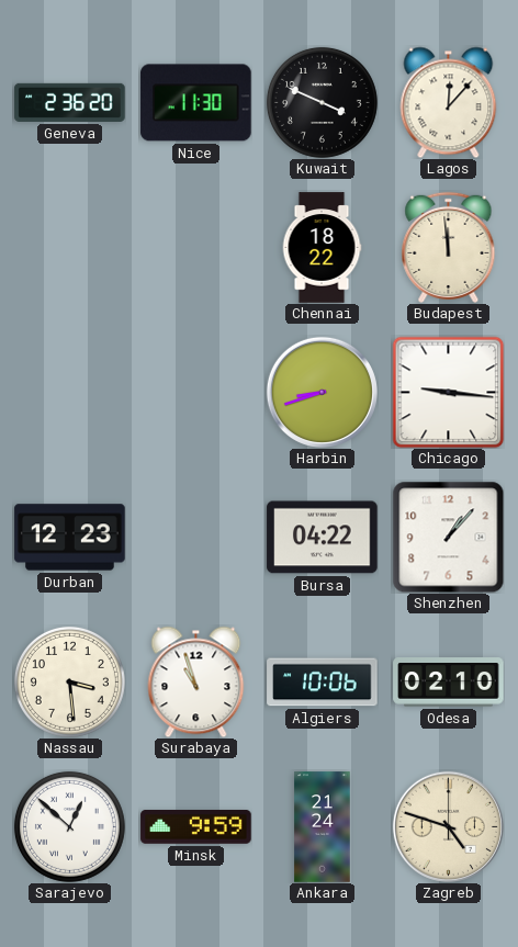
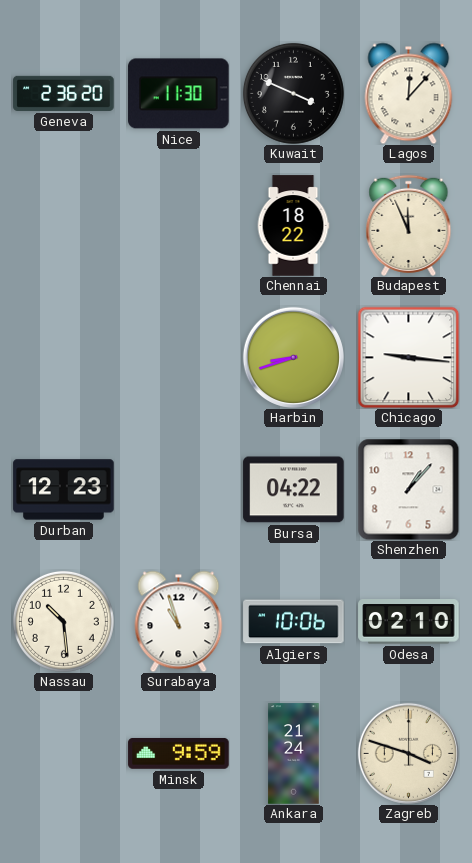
Budapest: 11:59 -> 11:56
Nassau: 3:29 -> 10:29
Sarajevo: 12:52 -> none
Zagreb: 4:48 -> 3:48
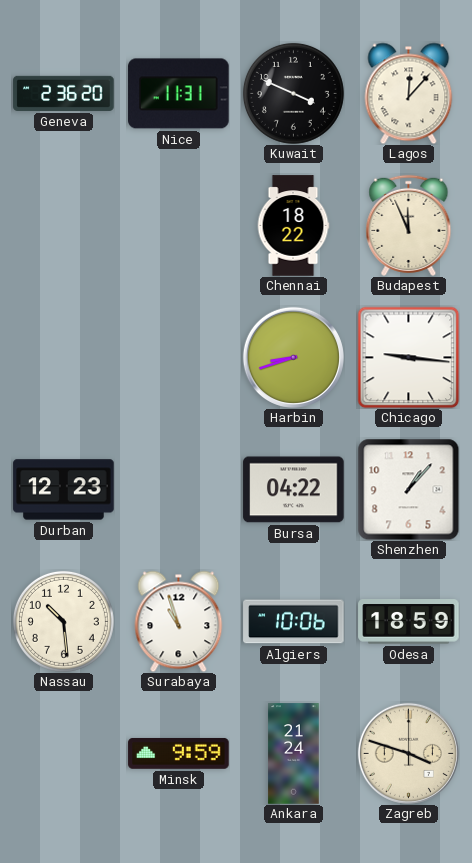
Nice: 11:30 -> 11:31
Odesa: 02:10 -> 18:59
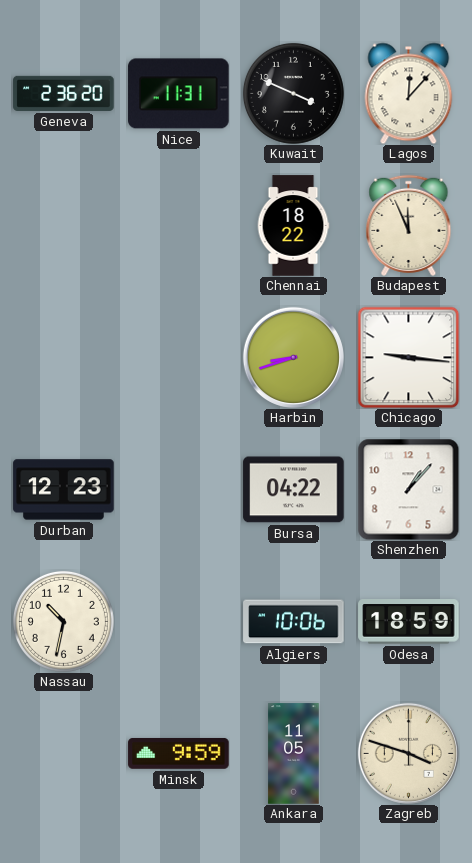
Nassau: 10:29 -> 10:32
Surabaya: 10:57 -> none
Ankara: 21:24 -> 11:05
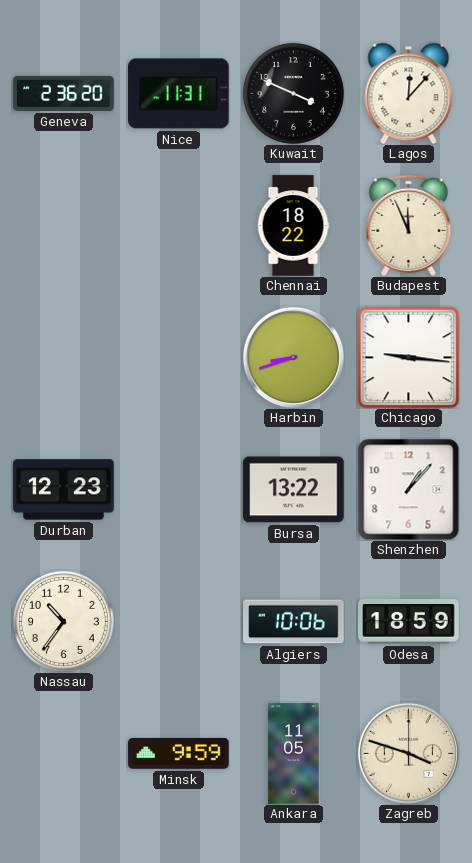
Bursa: 04:22 -> 13:22
Nassau: 10:32 -> 10:36
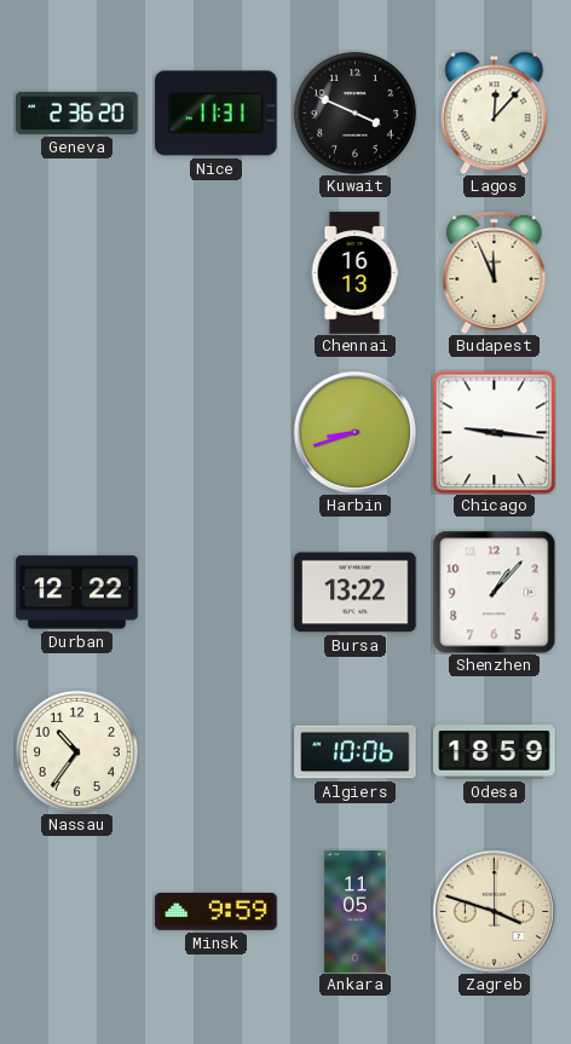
Chennai: 18:22 -> 16:13
Durban: 12:23 -> 12:22
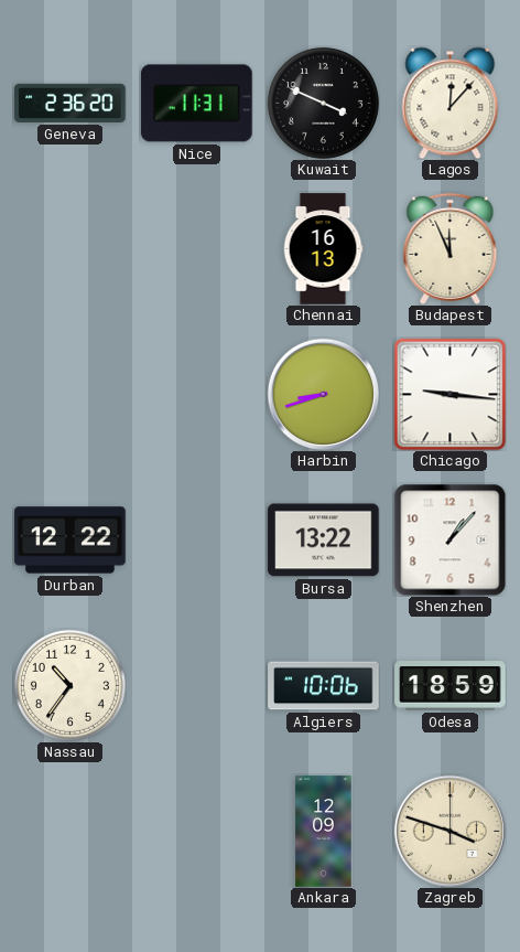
Minsk: 9:59 -> none
Ankara: 11:05 -> 12:09
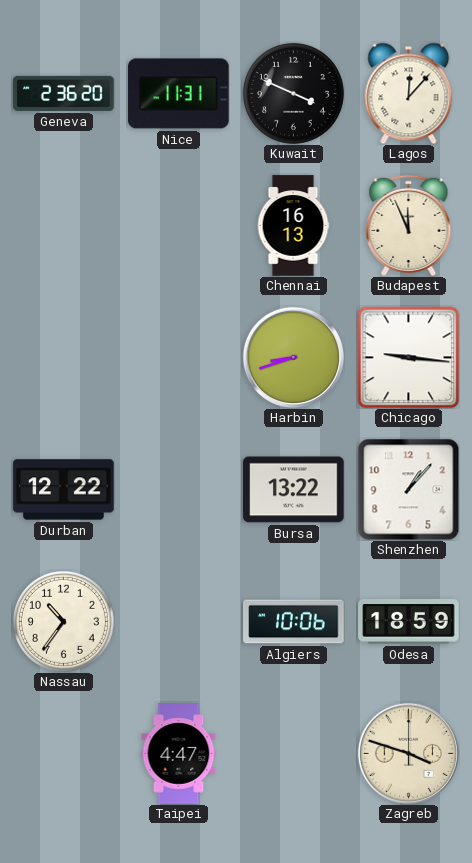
Taipei: none -> 4:47
Ankara: 12:09 -> none
